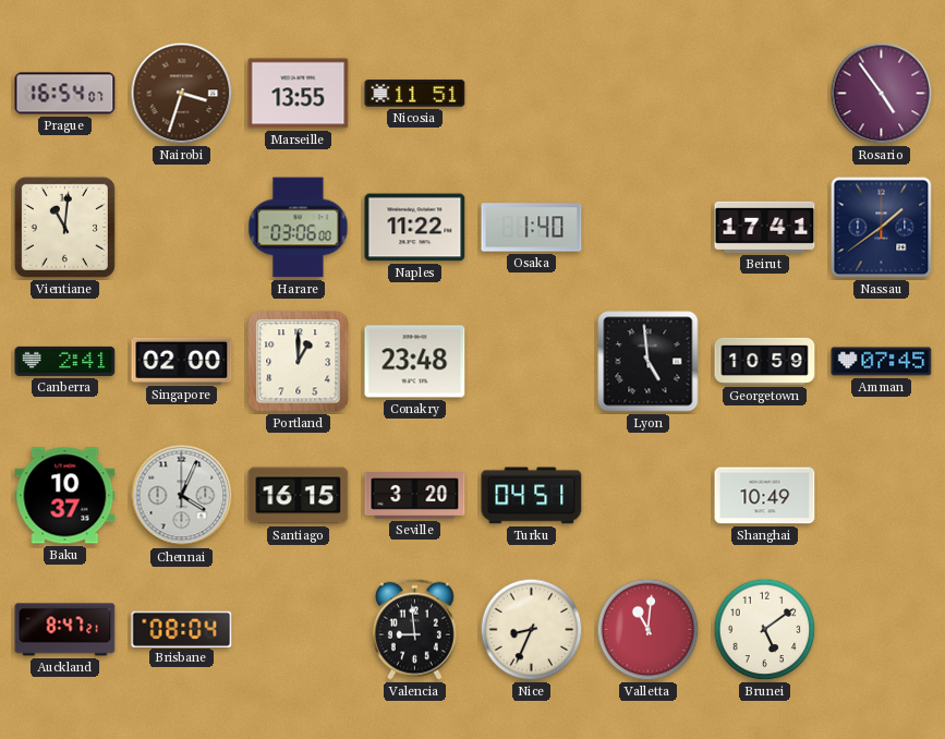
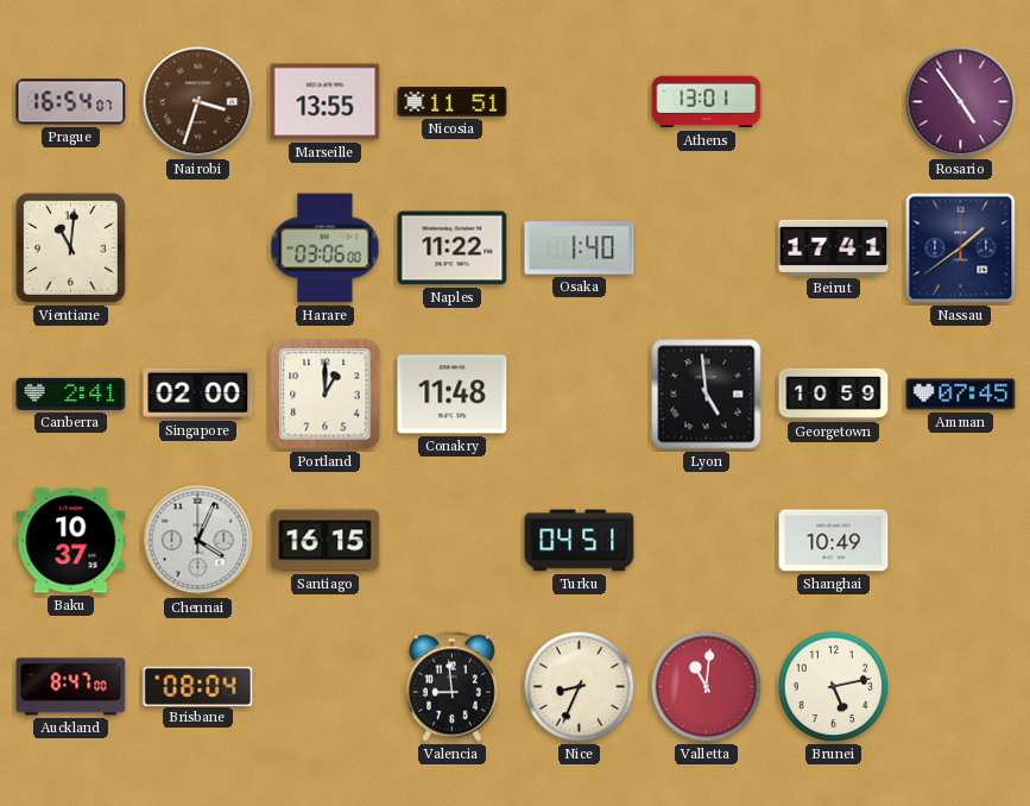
Athens: none -> 13:01
Conakry: 23:48 -> 11:48
Seville: 3:20 -> none
Auckland: 8:47:21 -> 8:47:00
Brunei: 5:09 -> 5:13
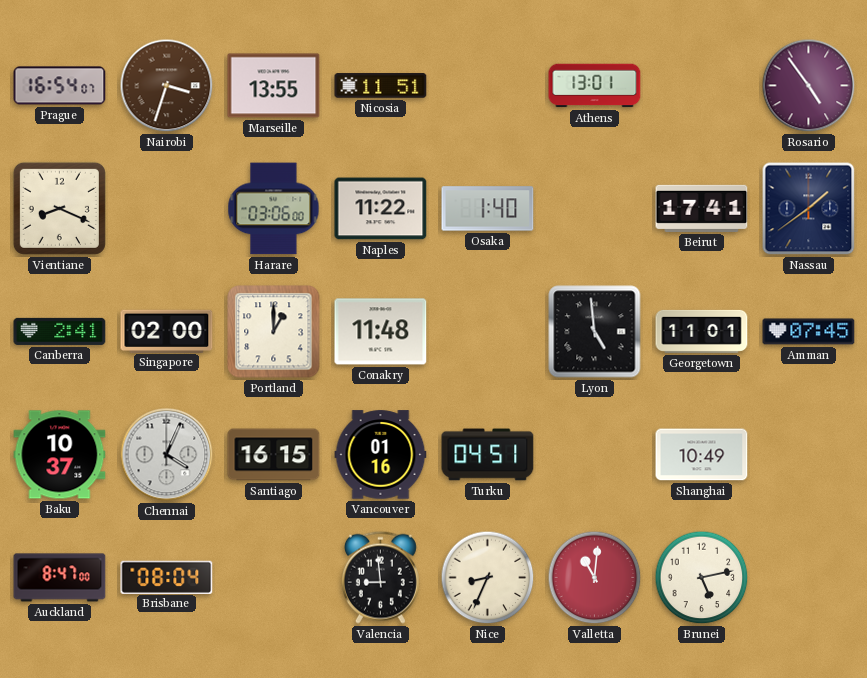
Vientiane: 11:01 -> 8:19
Georgetown: 10:59 -> 11:01
Vancouver: none -> 01:16
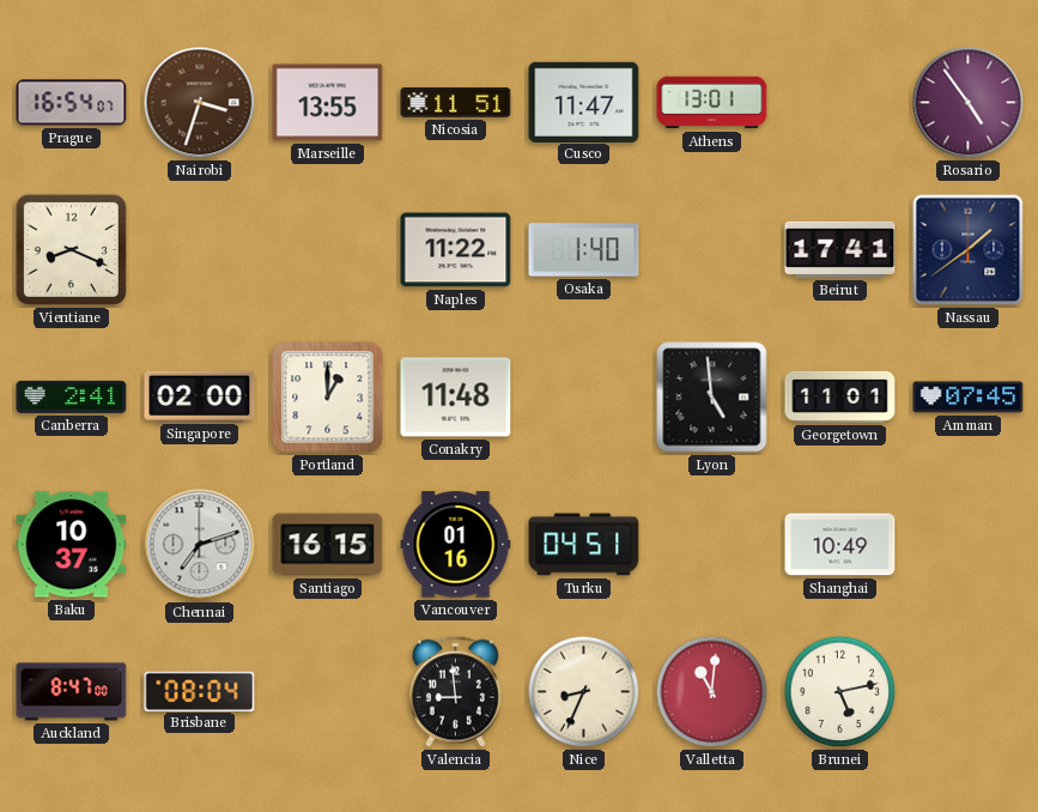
Cusco: none -> 11:47
Harare: 03:06 -> none
Chennai: 4:04 -> 7:12
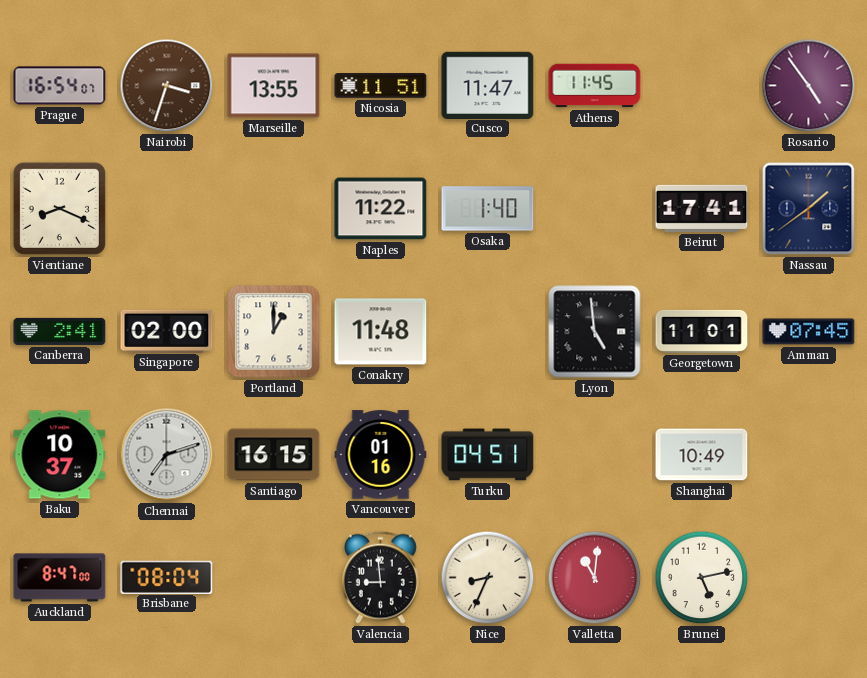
Athens: 13:01 -> 11:45
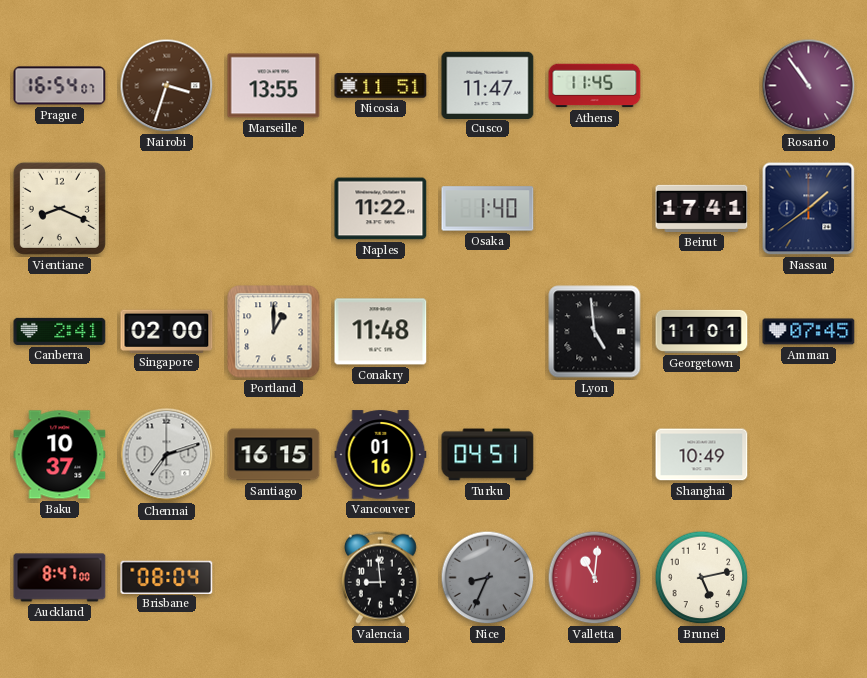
Rosario: 4:54 -> 10:54
Nice dial: cream -> grey
